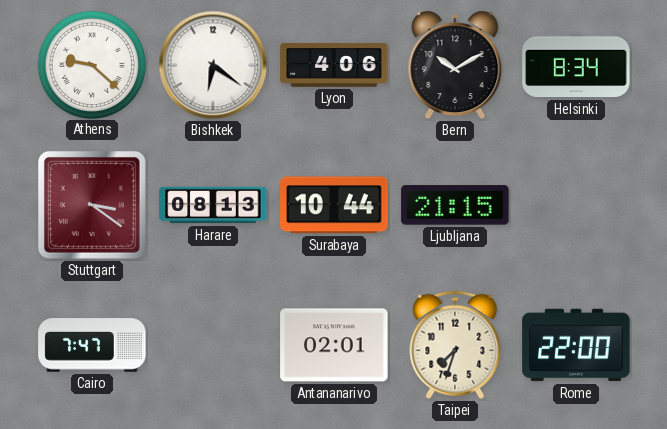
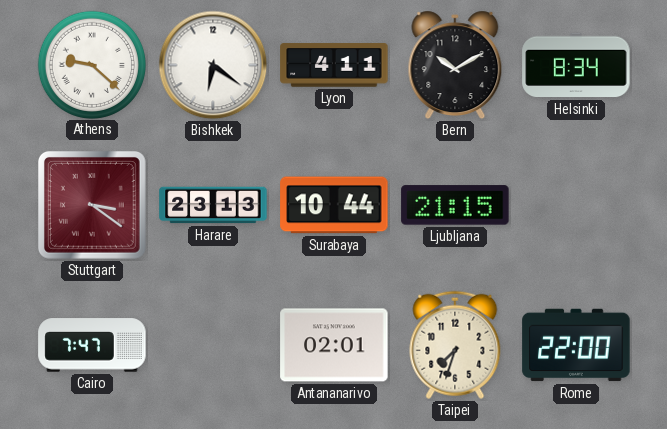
Lyon: 4:06 -> 4:11
Harare: 08:13 -> 23:13
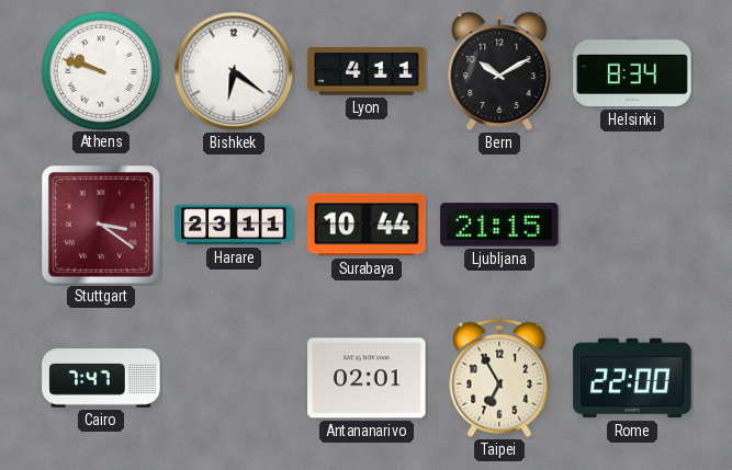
Athens: 9:22 -> 9:48
Harare: 23:13 -> 23:11
Taipei: 7:33 -> 6:55
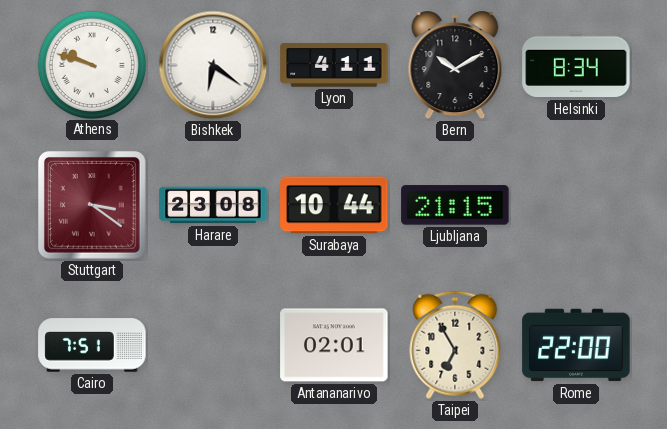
Harare: 23:11 -> 23:08
Cairo: 7:47 -> 7:51
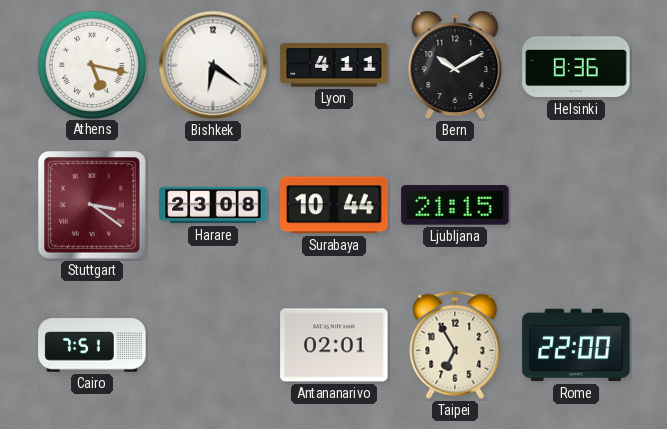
Athens: 9:48 -> 5:17
Helsinki: 8:34 -> 8:36
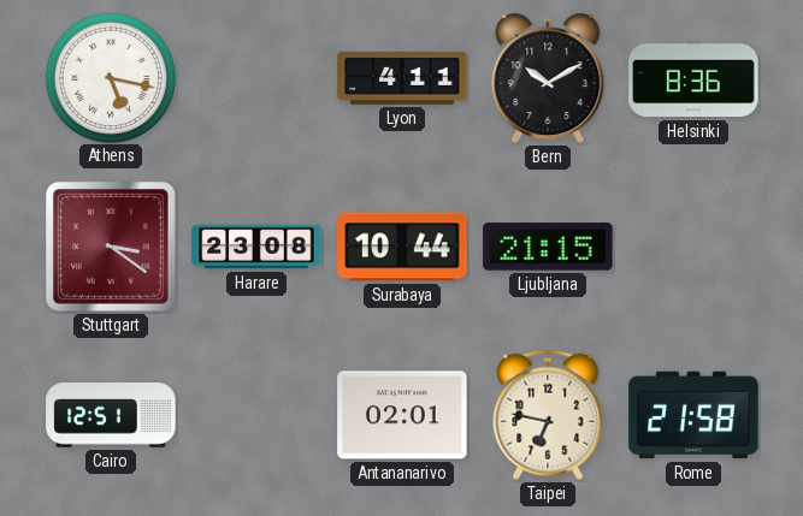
Bishkek: 6:21 -> none
Cairo: 7:51 -> 12:51
Taipei: 6:55 -> 6:47
Rome: 22:00 -> 21:58
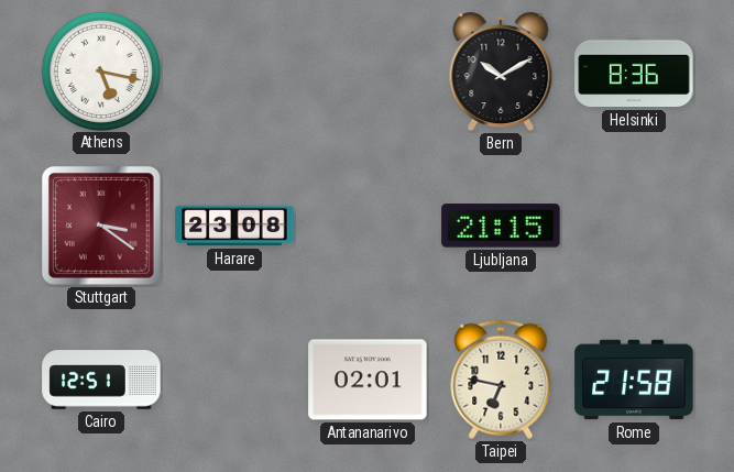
Lyon: 4:11 -> none
Surabaya: 10:44 -> none
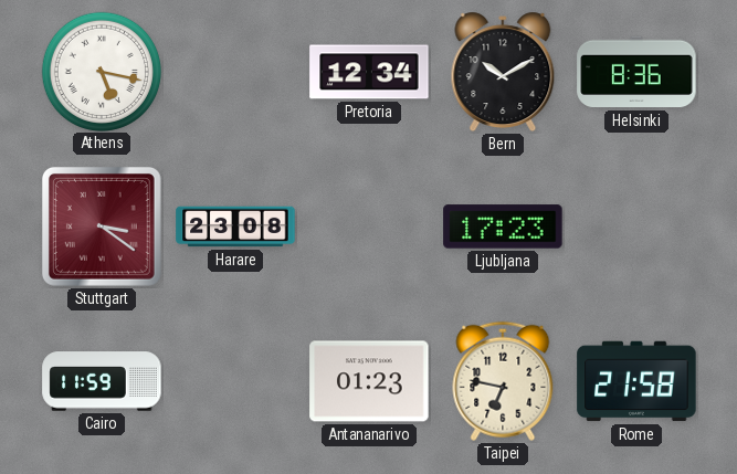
Pretoria: none -> 12:34
Ljubljana: 21:15 -> 17:23
Cairo: 12:51 -> 11:59
Antananarivo: 02:01 -> 01:23
